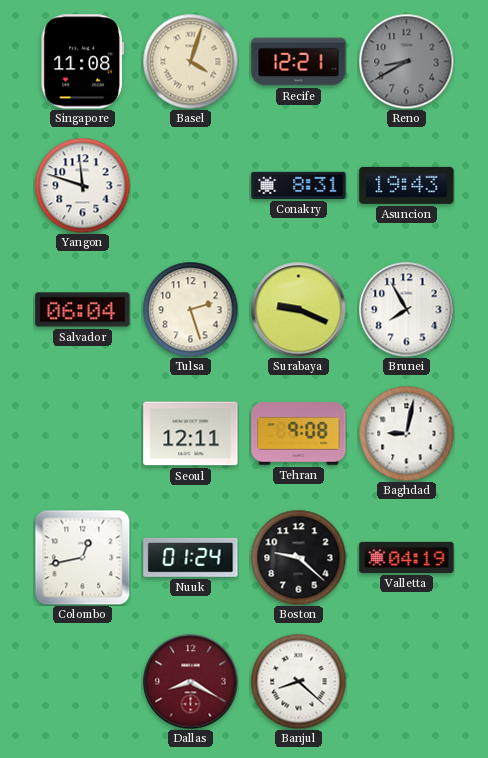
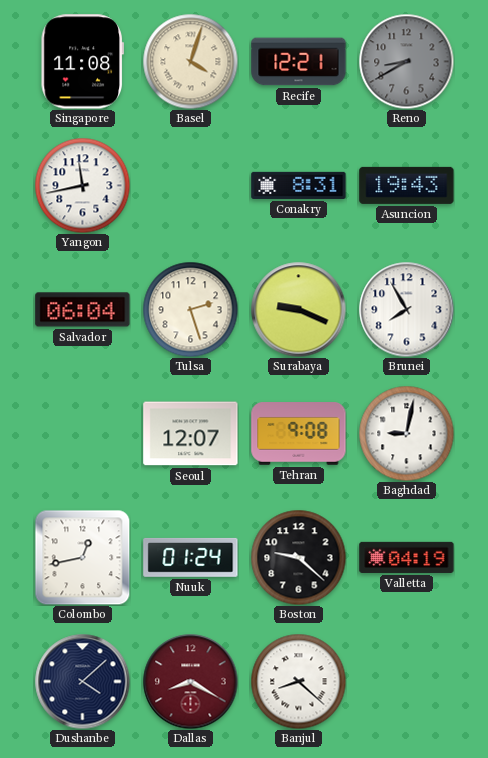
Yangon: 11:48 -> 11:43
Seoul: 12:11 -> 12:07
Dushanbe: none -> 4:08
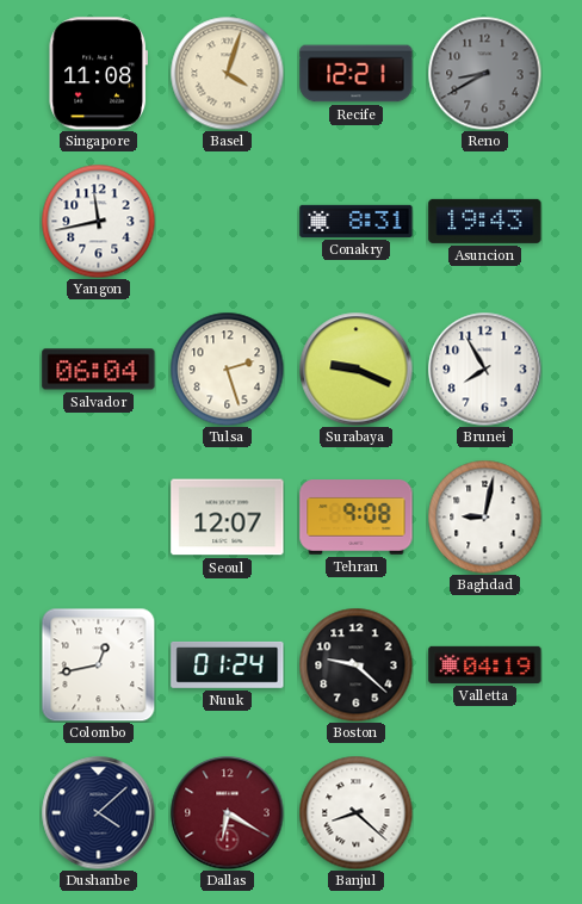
Dallas: 8:20 -> 6:20
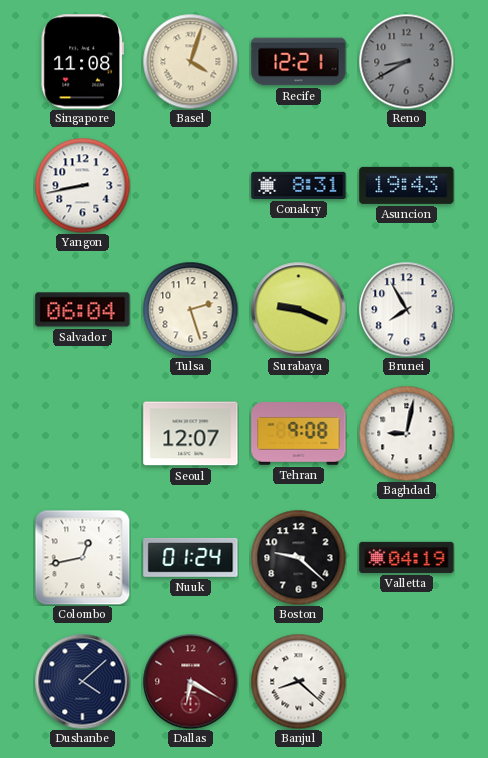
Yangon: 11:43 -> 8:43
